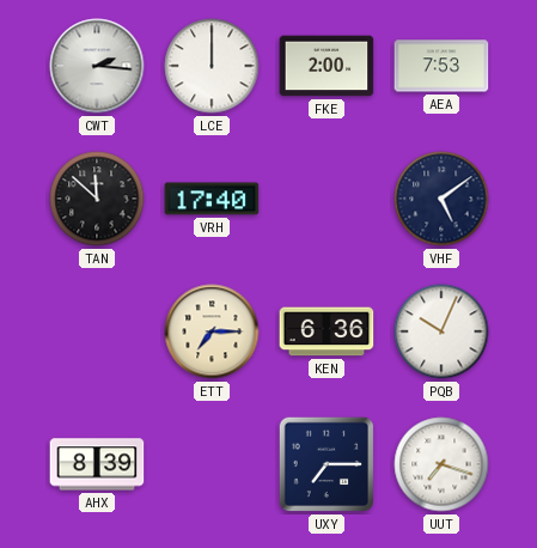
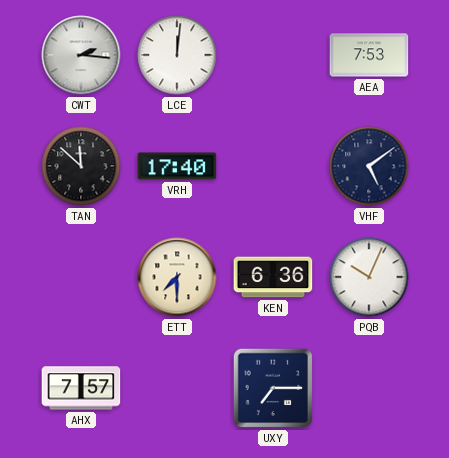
LCE: 12:00 -> 12:01
FKE: 2:00 -> none
ETT: 7:15 -> 7:30
AHX: 8:39 -> 7:57
UUT: 7:18 -> none
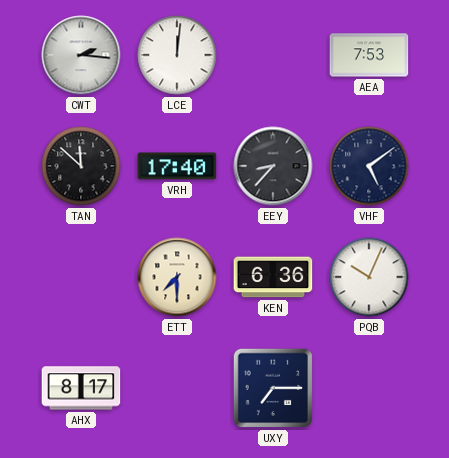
EEY: none -> 8:37
AHX: 7:57 -> 8:17
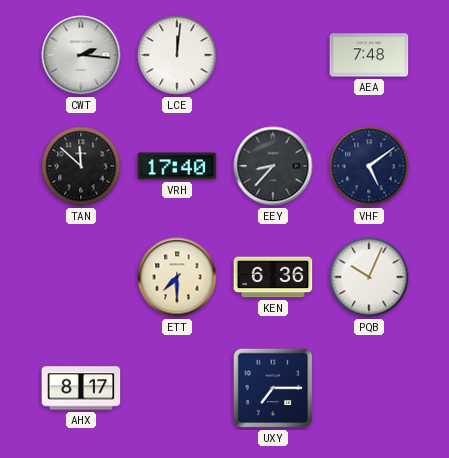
AEA: 7:53 -> 7:48
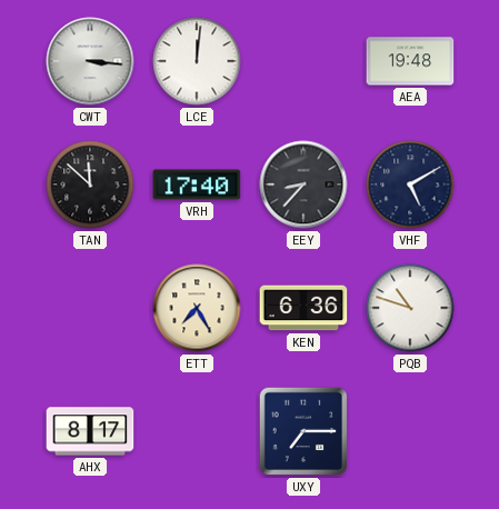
CWT: 2:16 -> 3:16
AEA: 7:48 -> 19:48
VHF: 5:09 -> 5:10
ETT: 7:30 -> 7:25
PQB: 10:04 -> 10:48
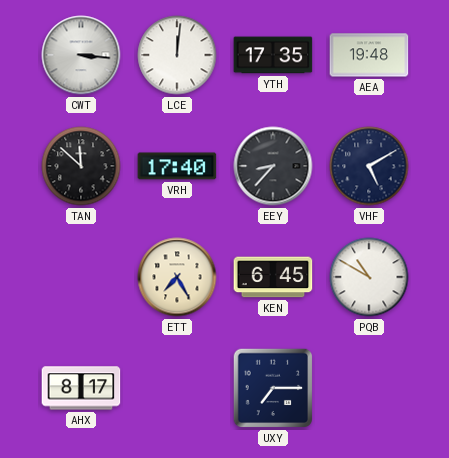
YTH: none -> 17:35
KEN: 6:36 -> 6:45
PQB: 10:48 -> 10:50
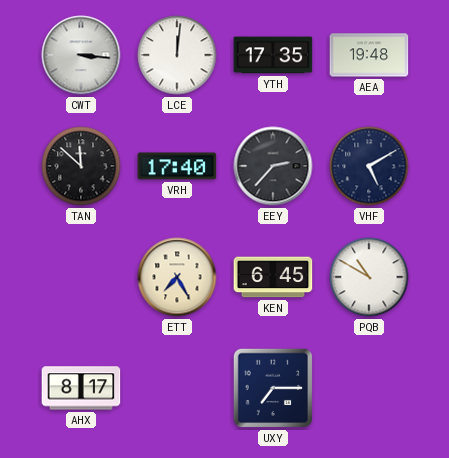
EEY: 8:37 -> 2:37
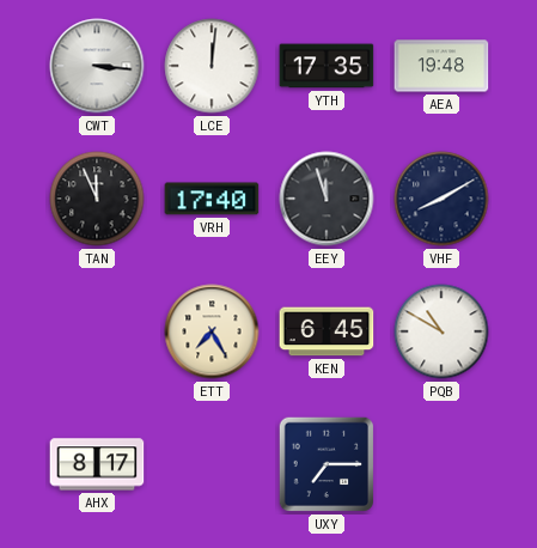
TAN: 11:52 -> 11:56
EEY: 2:37 -> 11:57
VHF: 5:10 -> 8:10
